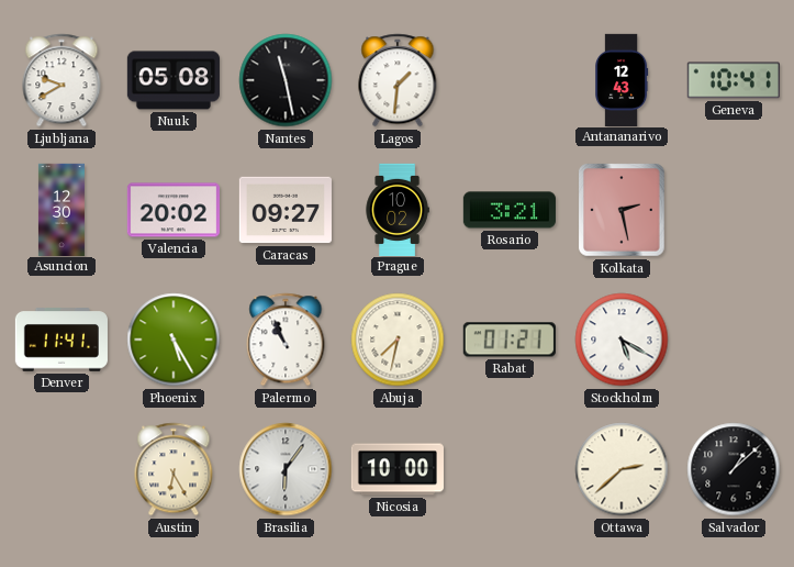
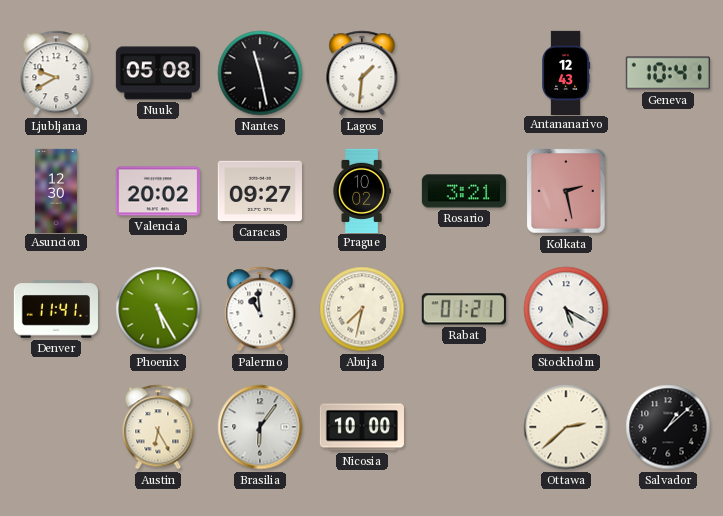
Palermo: 10:56 -> 10:59
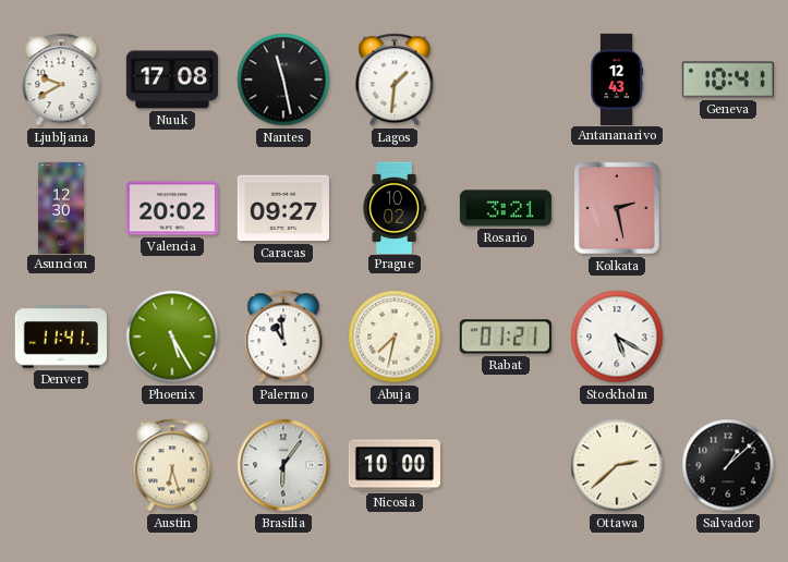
Nuuk: 05:08 -> 17:08
Austin: 6:25 -> 6:27
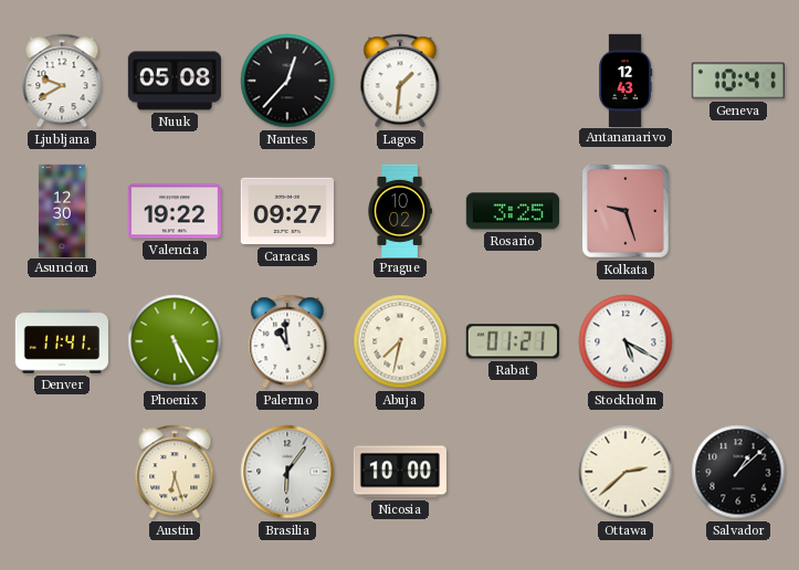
Nuuk: 17:08 -> 05:08
Nantes: 11:28 -> 12:37
Valencia: 20:02 -> 19:22
Rosario: 3:21 -> 3:25
Kolkata: 2:28 -> 9:27
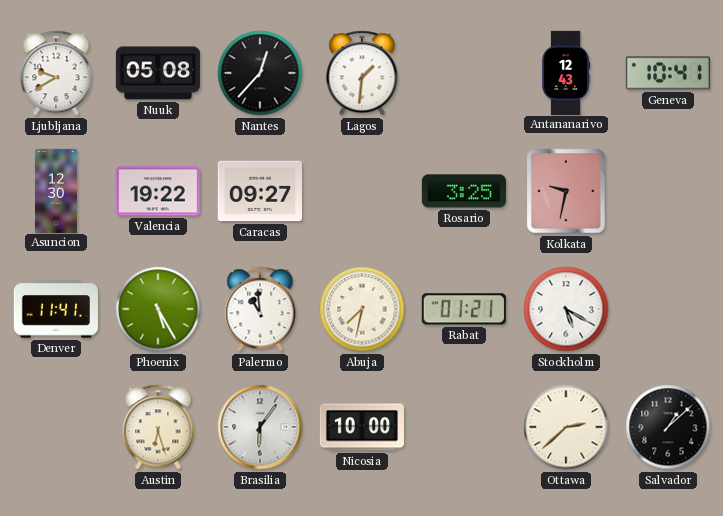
Prague: 10:02 -> none
Kolkata: 9:27 -> 9:32
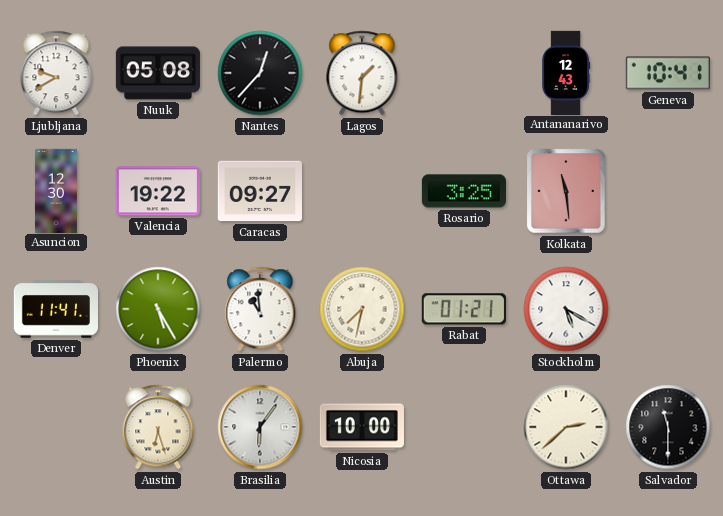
Kolkata: 9:32 -> 11:29
Salvador: 1:08 -> 11:30
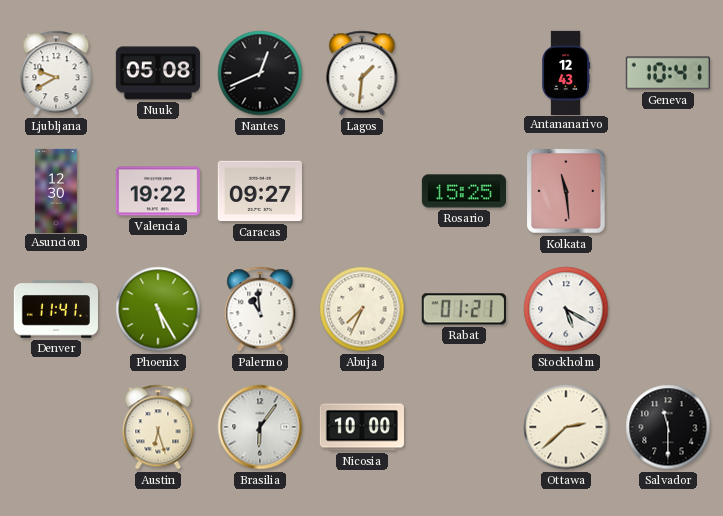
Nantes: 12:37 -> 12:41
Rosario: 3:25 -> 15:25
Abuja: 7:32 -> 7:34
